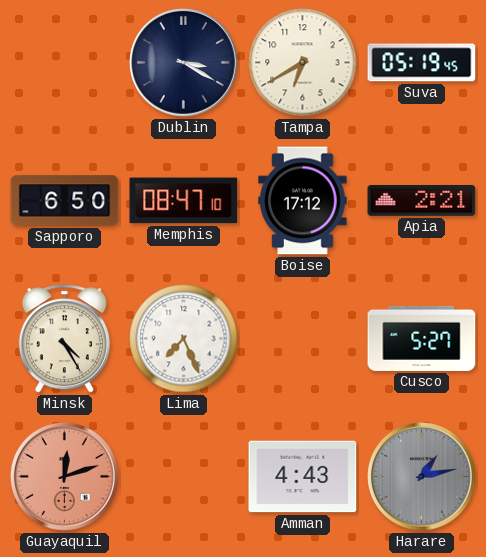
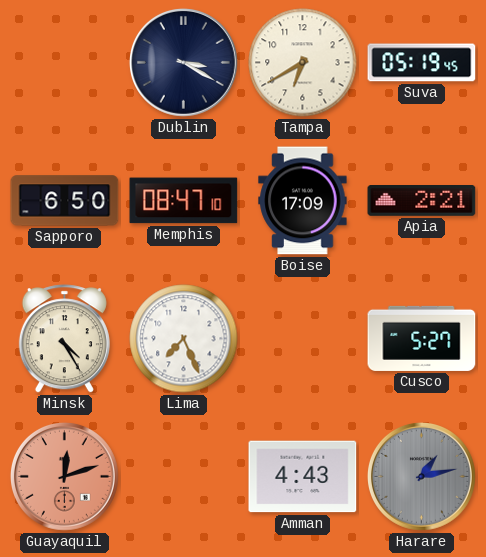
Boise: 17:12 -> 17:09
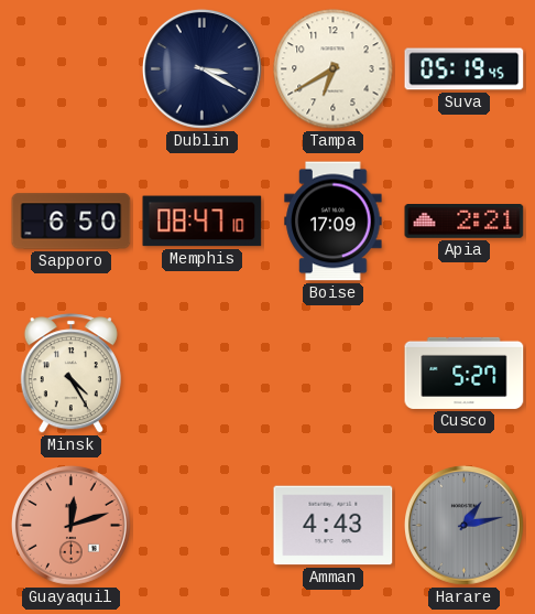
Lima: 7:26 -> none
